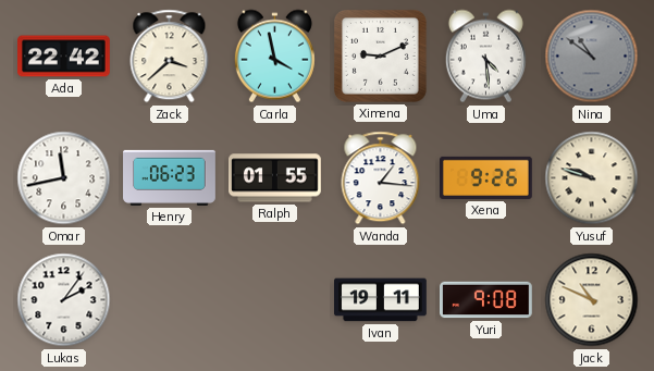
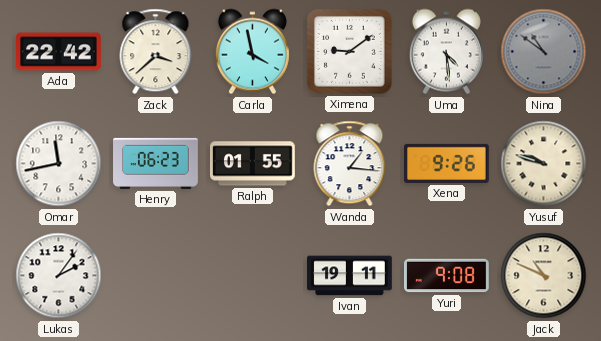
Ximena: 9:11 -> 9:09
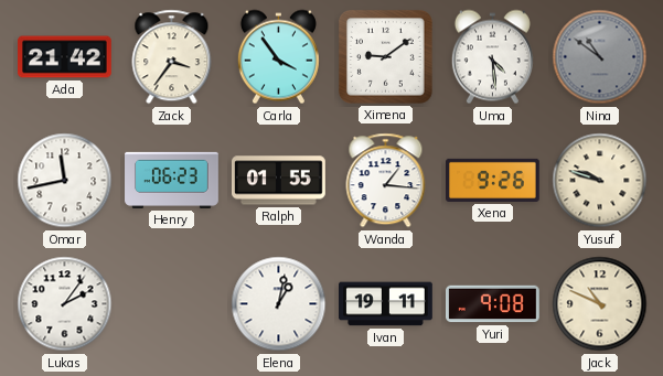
Ada: 22:42 -> 21:42
Zack: 3:38 -> 3:36
Carla: 3:58 -> 3:54
Elena: none -> 1:02
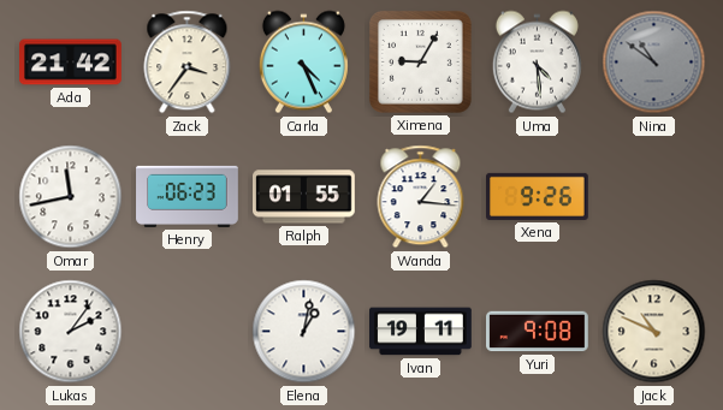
Carla: 3:54 -> 4:26
Ximena: 9:09 -> 9:05
Yusuf: 9:48 -> none
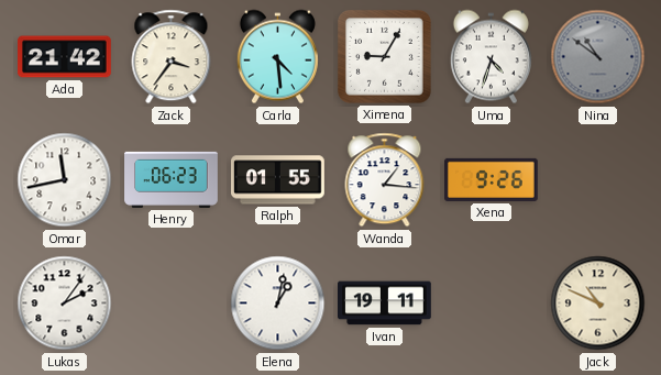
Carla: 4:26 -> 4:29
Uma: 4:29 -> 4:33
Yuri: 9:08 -> none
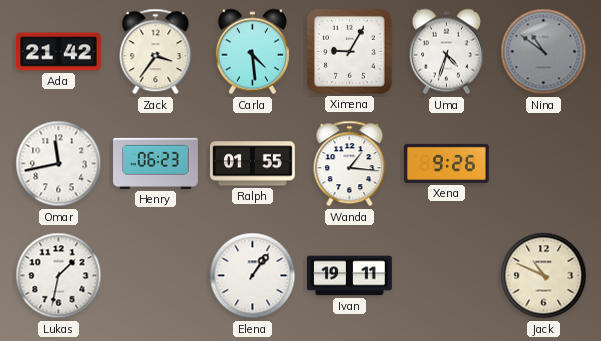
Lukas: 2:06 -> 1:32
Elena: 1:02 -> 1:06
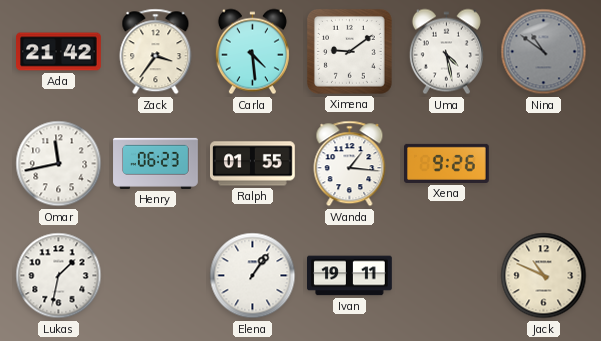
Ximena: 9:05 -> 9:09
Uma: 4:33 -> 4:28
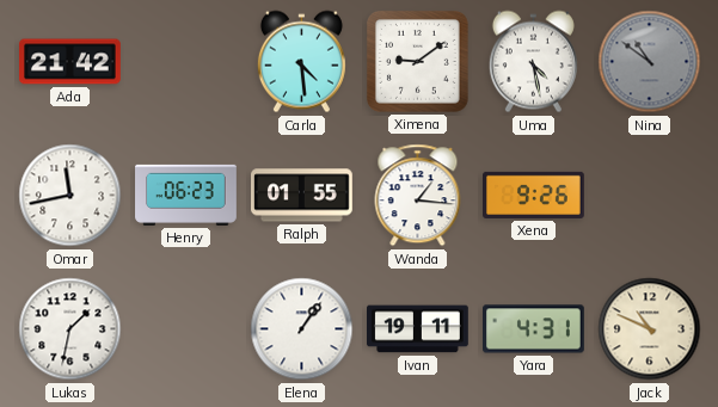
Zack: 3:36 -> none
Yara: none -> 4:31
